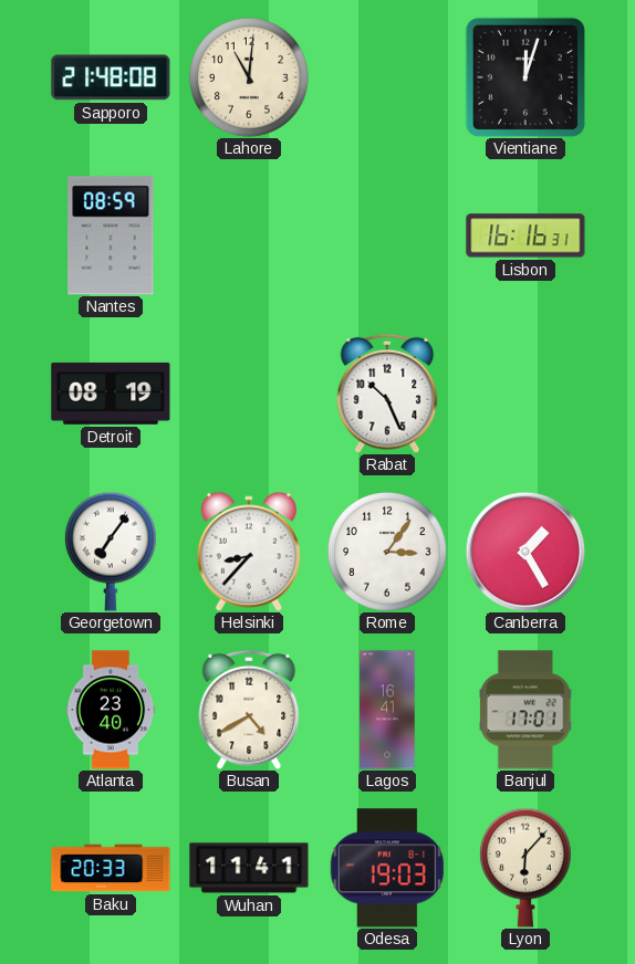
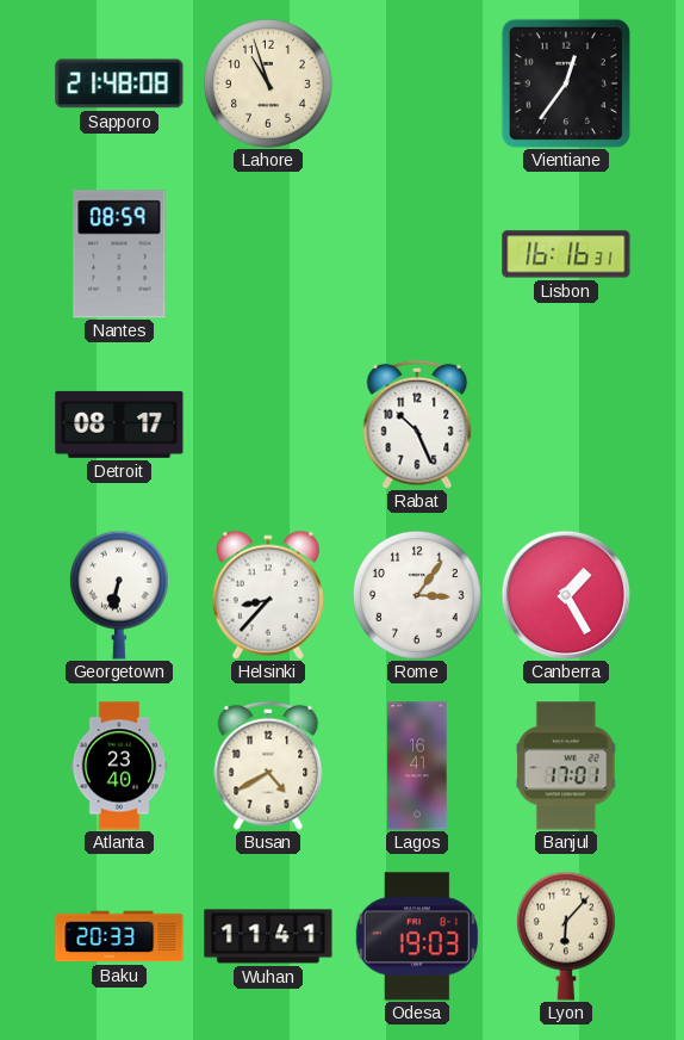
Lahore: 11:01 -> 10:57
Vientiane: 12:03 -> 12:36
Detroit: 08:19 -> 08:17
Georgetown: 7:06 -> 6:32
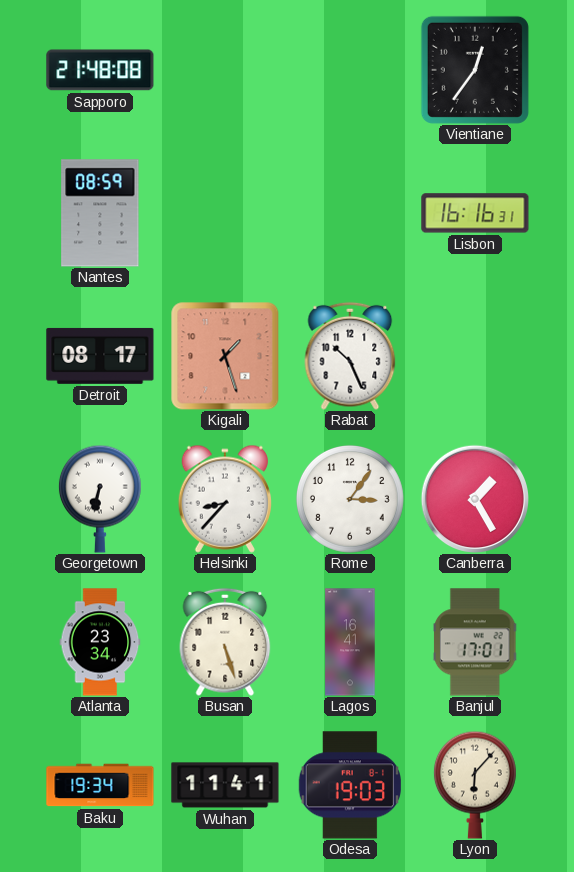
Lahore: 10:57 -> none
Kigali: none -> 1:27
Atlanta: 23:40 -> 23:34
Busan: 4:40 -> 5:27
Baku: 20:33 -> 19:34
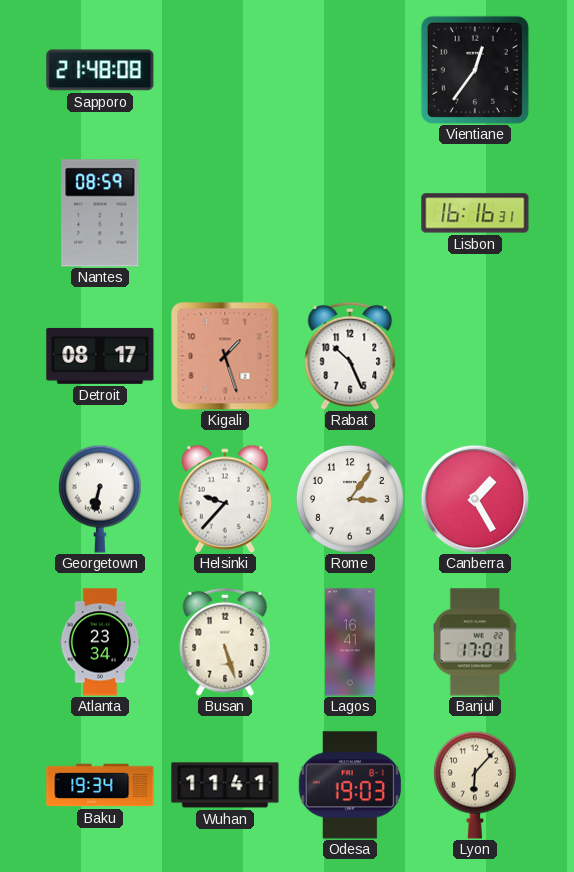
Helsinki: 8:37 -> 9:37
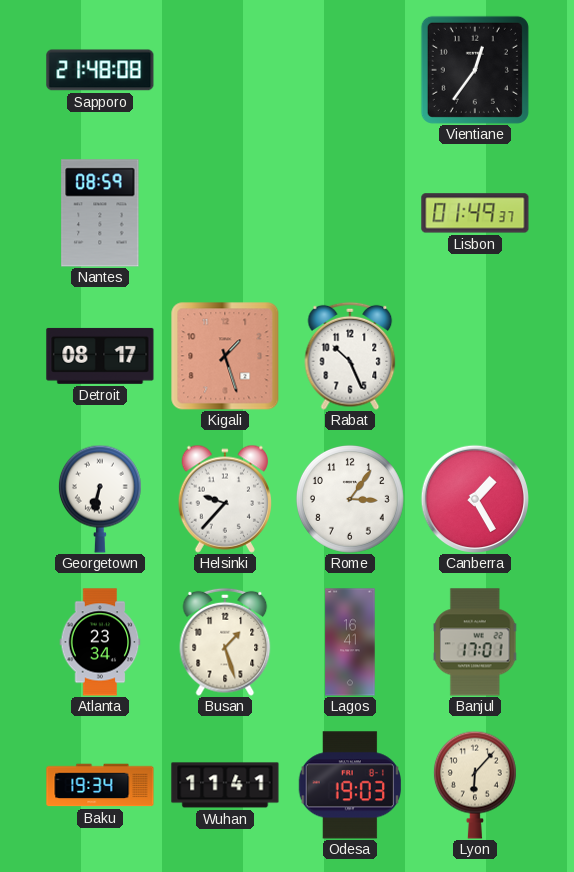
Lisbon: 16:16 -> 01:49
Busan: 5:27 -> 1:27
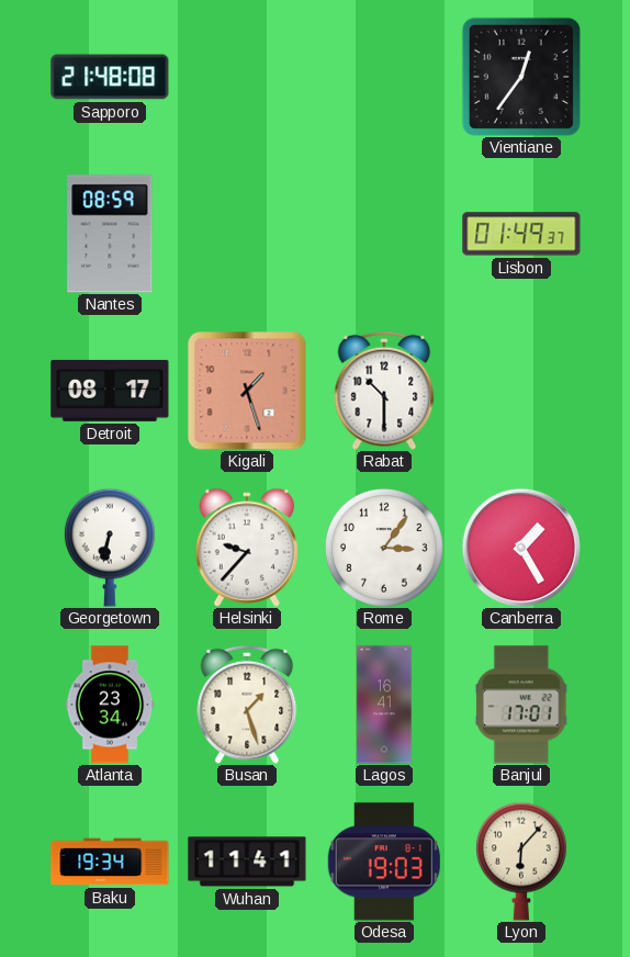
Rabat: 10:26 -> 10:30
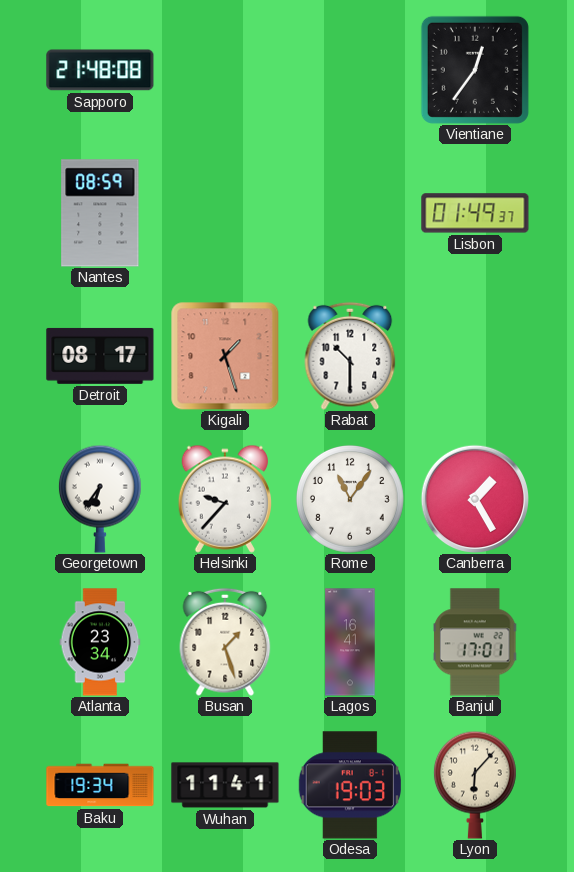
Georgetown: 6:32 -> 6:36
Rome: 3:06 -> 11:06
